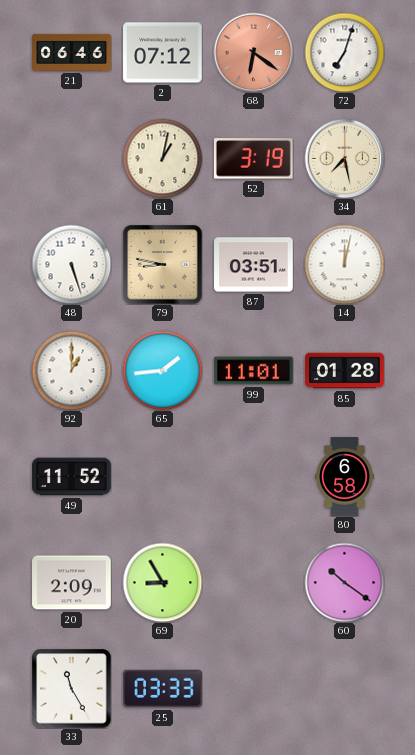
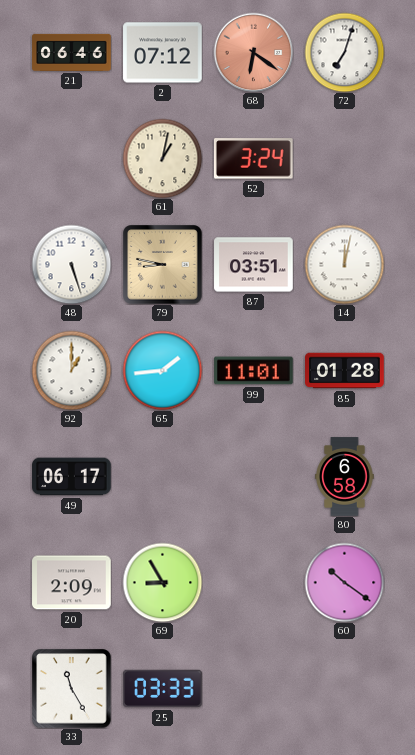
52: 3:19 -> 3:24
34: 7:28 -> none
49: 11:52 -> 06:17
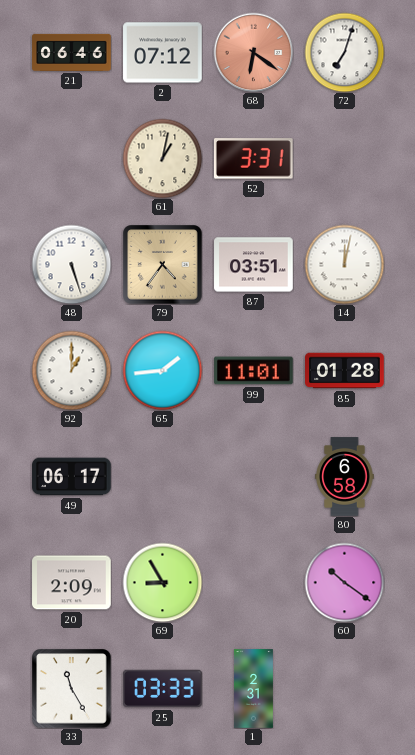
52: 3:24 -> 3:31
79: 8:47 -> 4:36
1: none -> 2:31
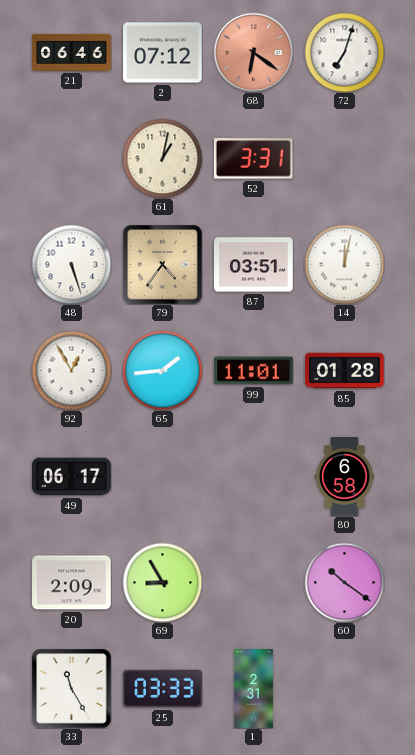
92: 1:00 -> 12:55
